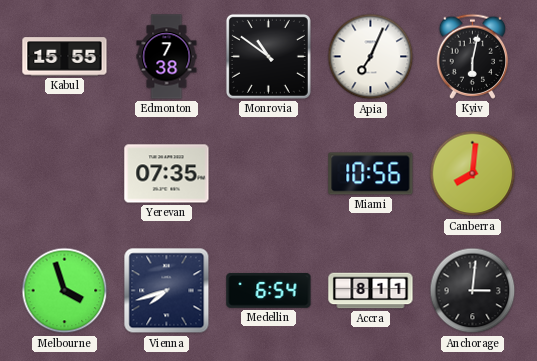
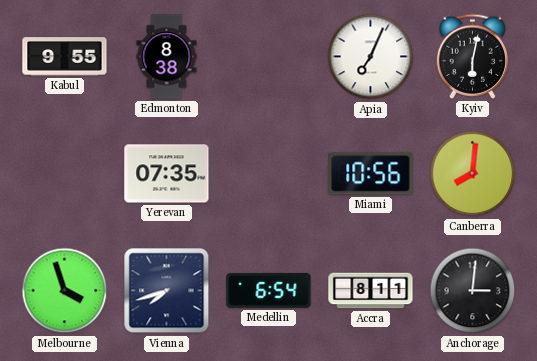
Kabul: 15:55 -> 9:55
Edmonton: 7:38 -> 8:38
Monrovia: 10:51 -> none
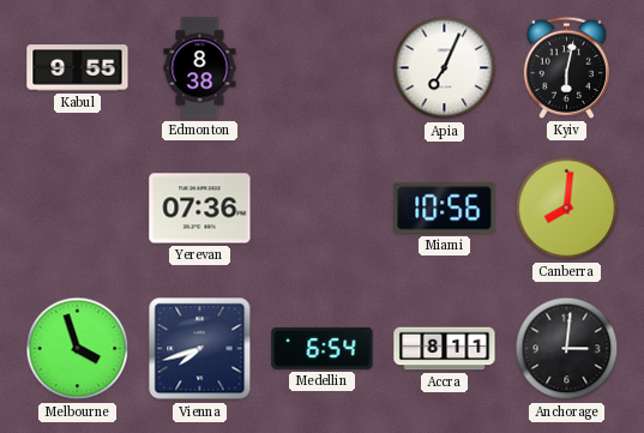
Yerevan: 07:35 -> 07:36
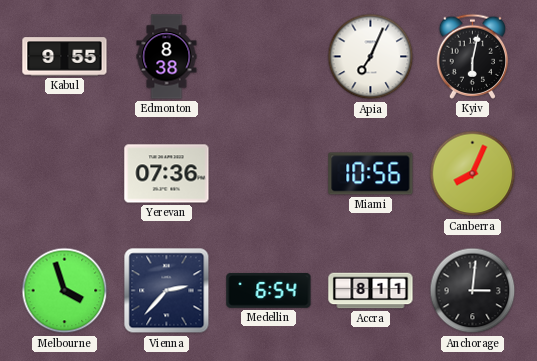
Canberra: 8:01 -> 8:04
Vienna: 7:42 -> 2:37
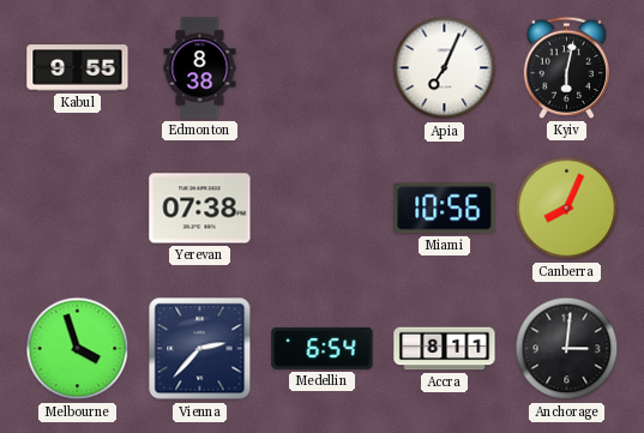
Yerevan: 07:36 -> 07:38
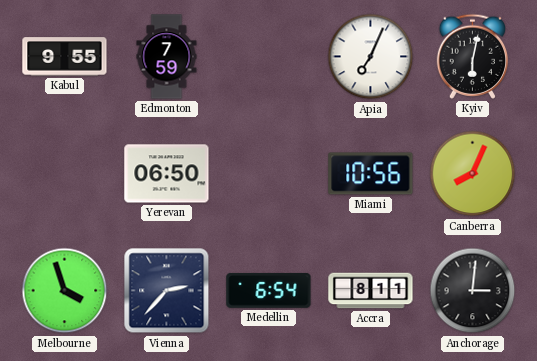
Edmonton: 8:38 -> 7:59
Yerevan: 07:38 -> 06:50
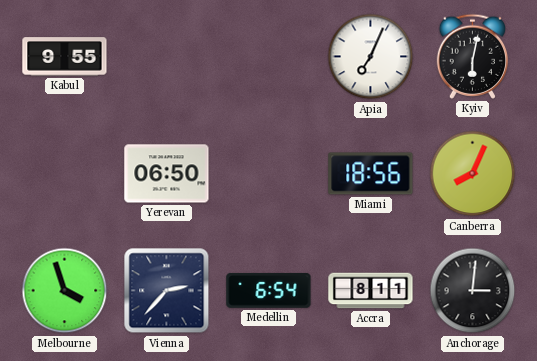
Edmonton: 7:59 -> none
Miami: 10:56 -> 18:56
